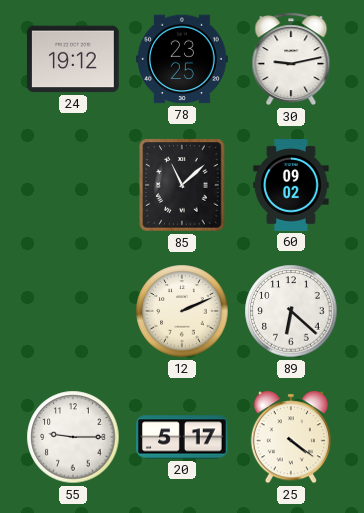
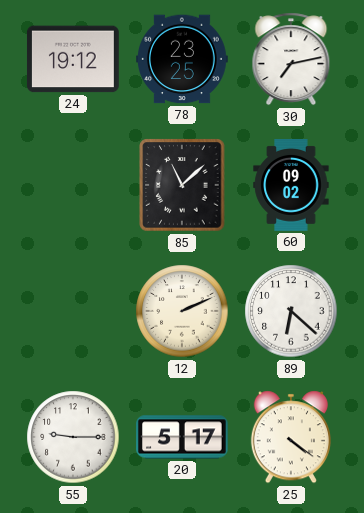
30: 9:13 -> 7:13
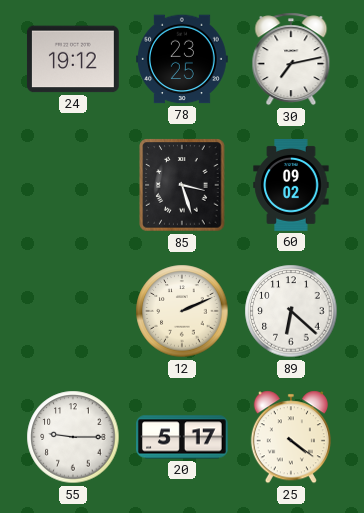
85: 11:08 -> 3:27
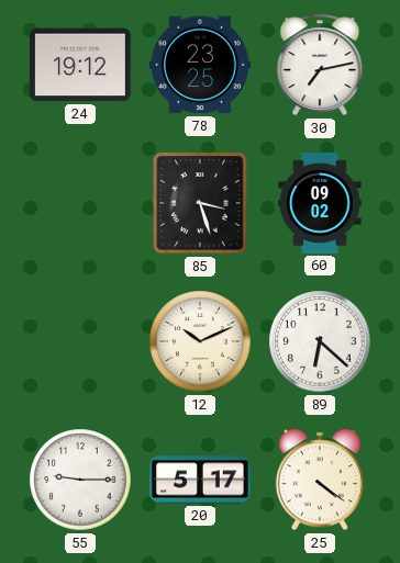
12: 2:11 -> 10:11
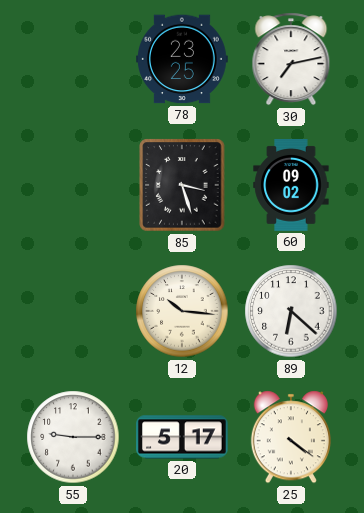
24: 19:12 -> none
12: 10:11 -> 10:16
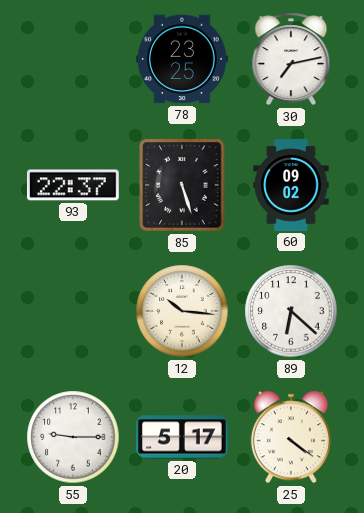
93: none -> 22:37
85: 3:27 -> 5:27
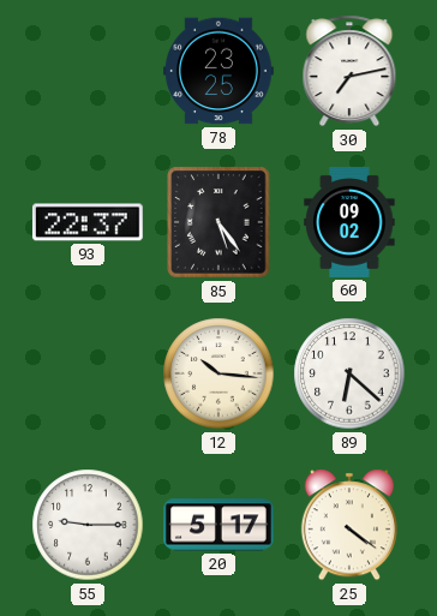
85: 5:27 -> 5:24
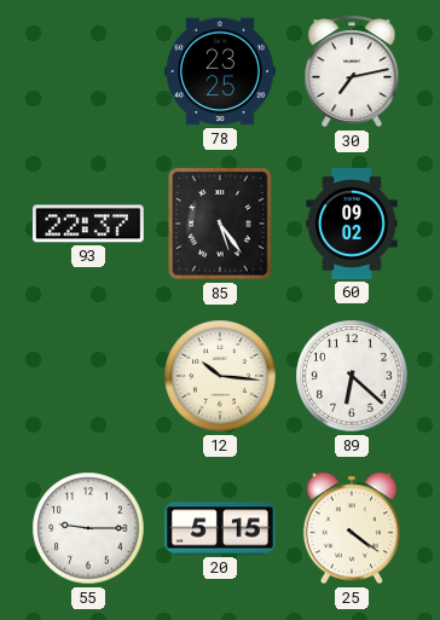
20: 5:17 -> 5:15
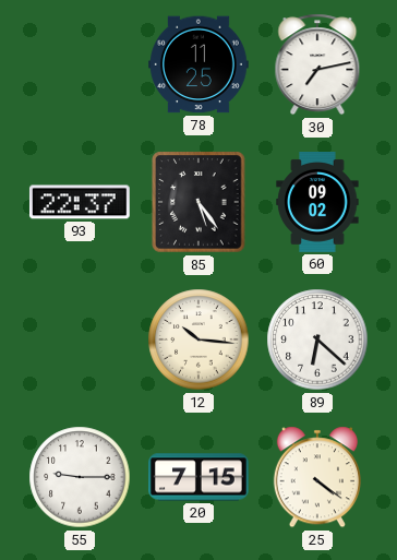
78: 23:25 -> 11:25
20: 5:15 -> 7:15
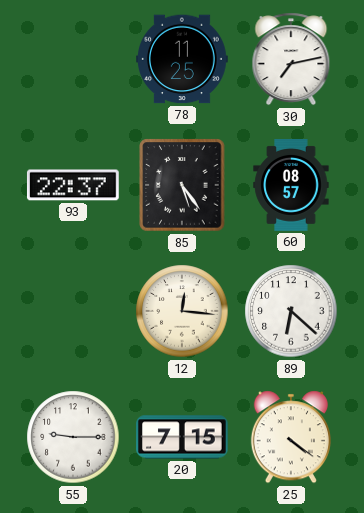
60: 09:02 -> 08:57
12: 10:16 -> 12:16
